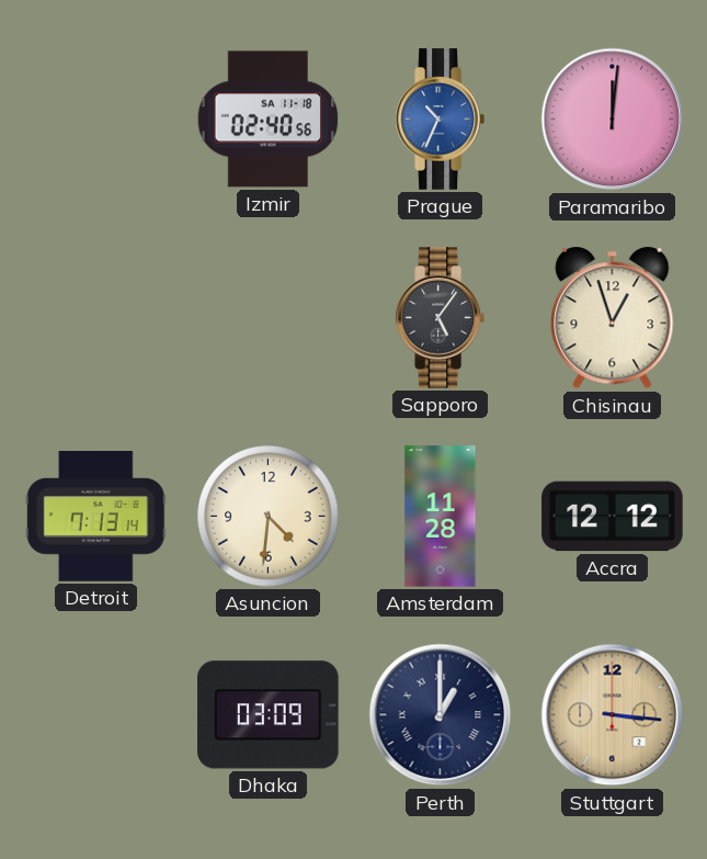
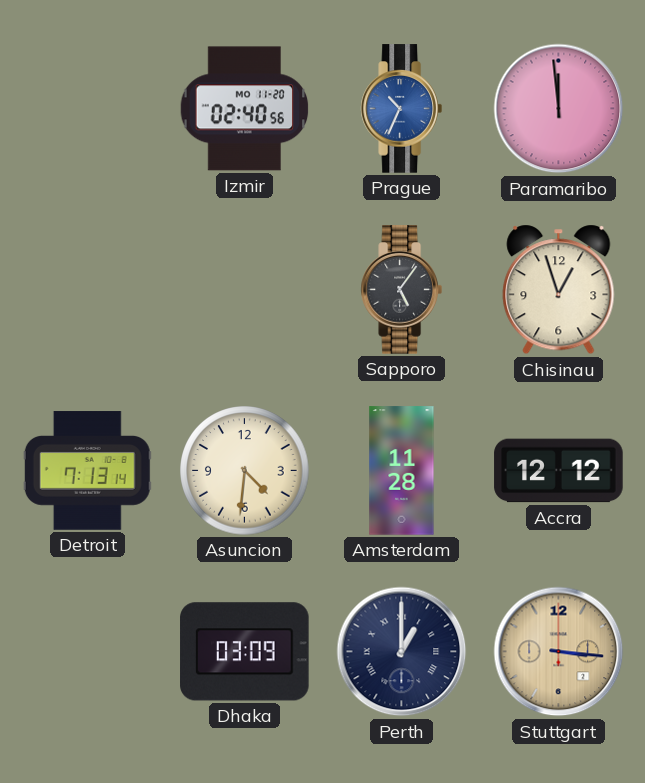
Izmir date: SA 11-18 -> MO 11-20
Paramaribo: 12:01 -> 11:59
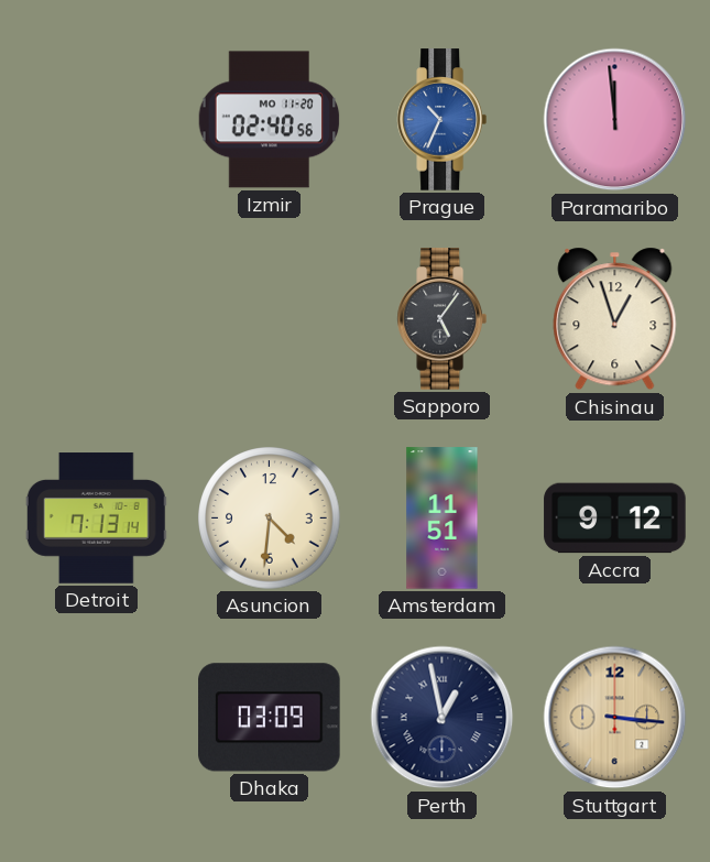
Amsterdam: 11:28 -> 11:51
Accra: 12:12 -> 9:12
Perth: 1:00 -> 12:58
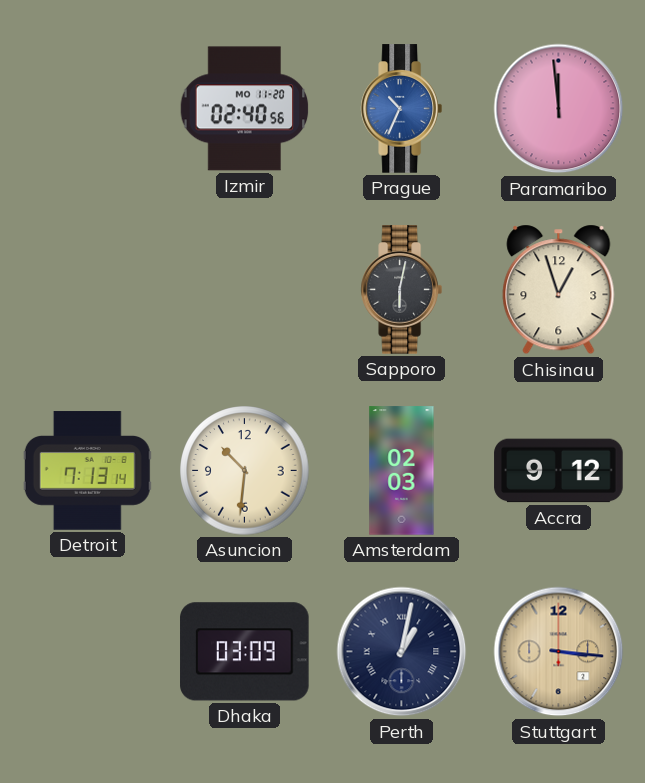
Sapporo: 5:06 -> 6:02
Asuncion: 4:31 -> 10:31
Amsterdam: 11:51 -> 02:03
Perth: 12:58 -> 1:02
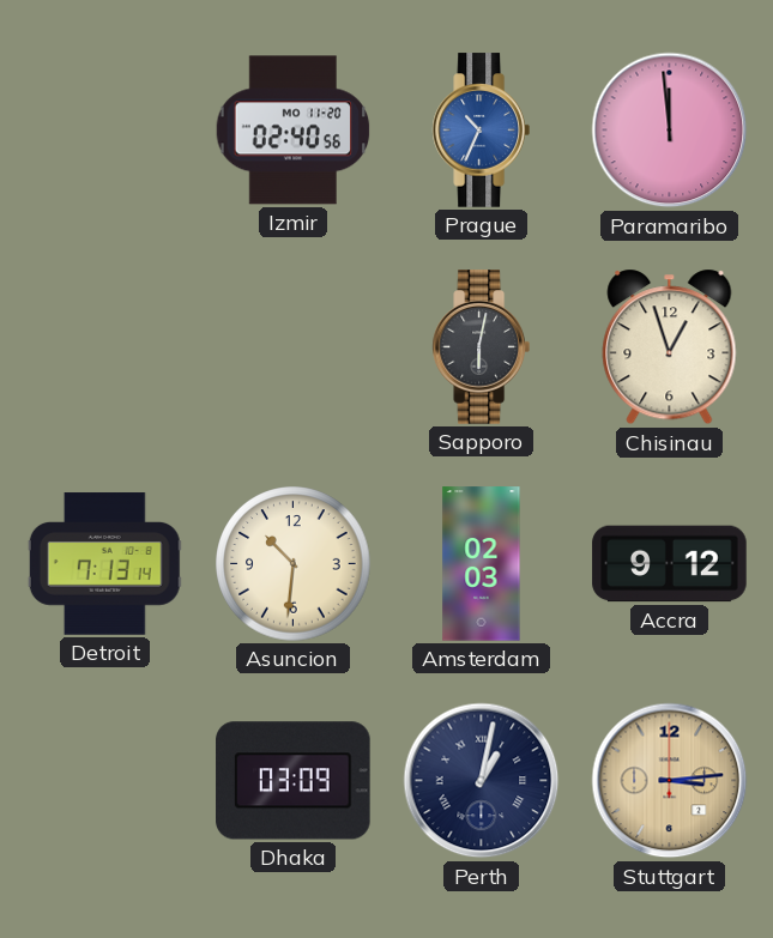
Stuttgart: 3:16 -> 3:14
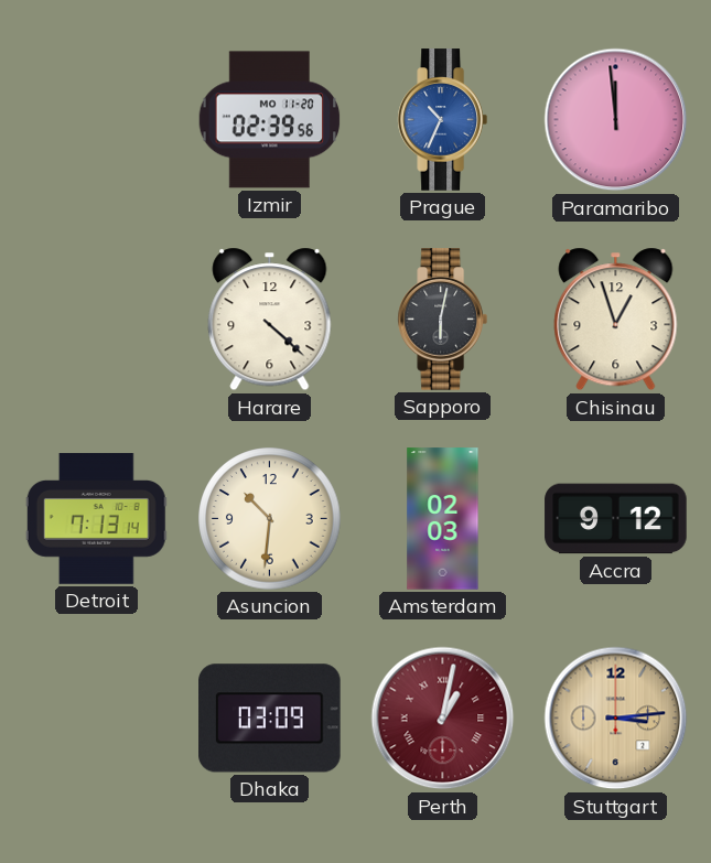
Izmir: 02:40 -> 02:39
Harare: none -> 4:22
Perth dial: navy -> burgundy
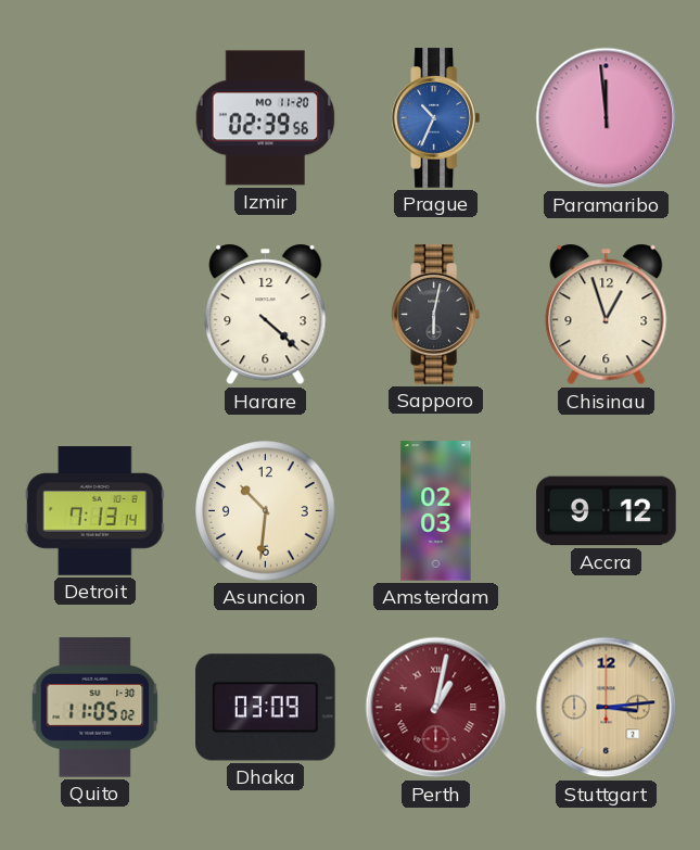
Quito: none -> 11:05
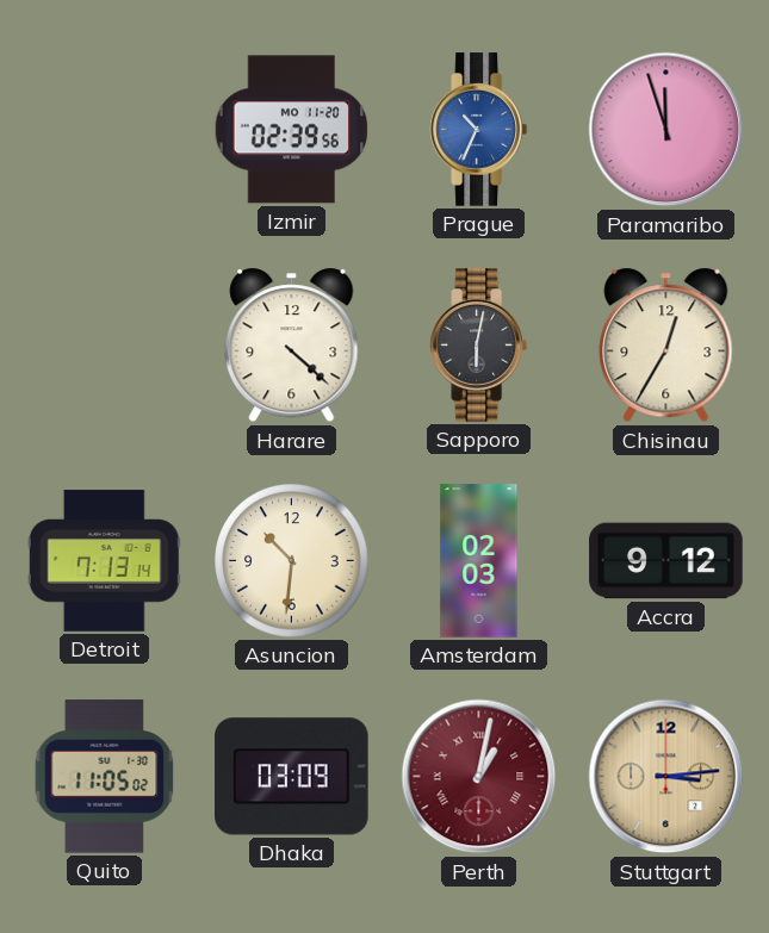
Paramaribo: 11:59 -> 11:57
Chisinau: 12:57 -> 12:35
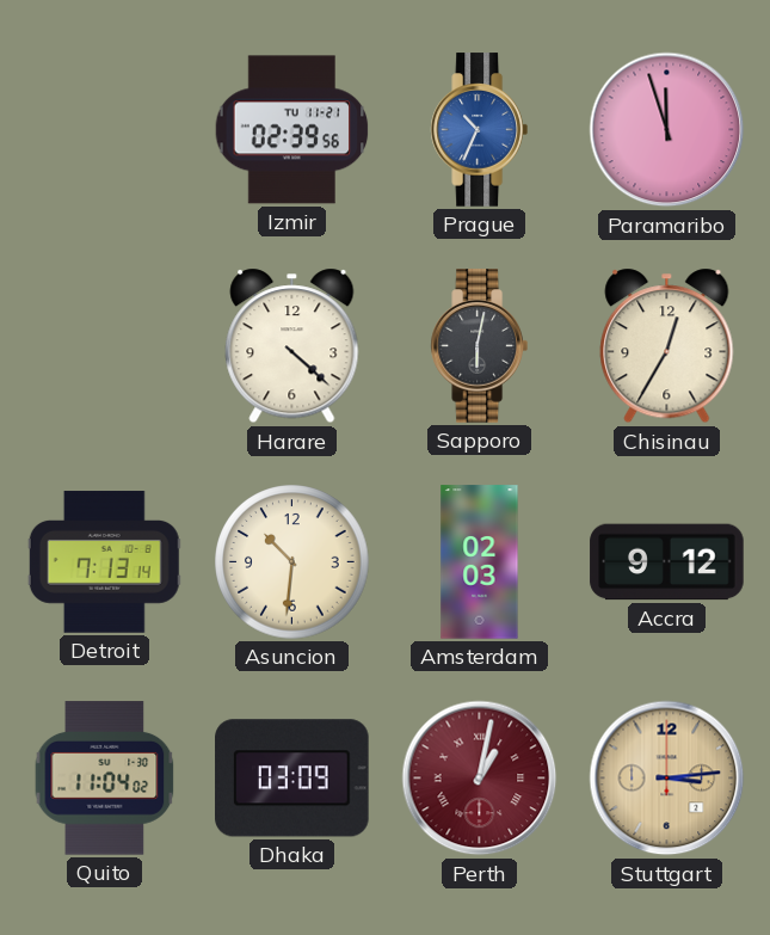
Izmir date: MO 11-20 -> TU 11-21
Quito: 11:05 -> 11:04
